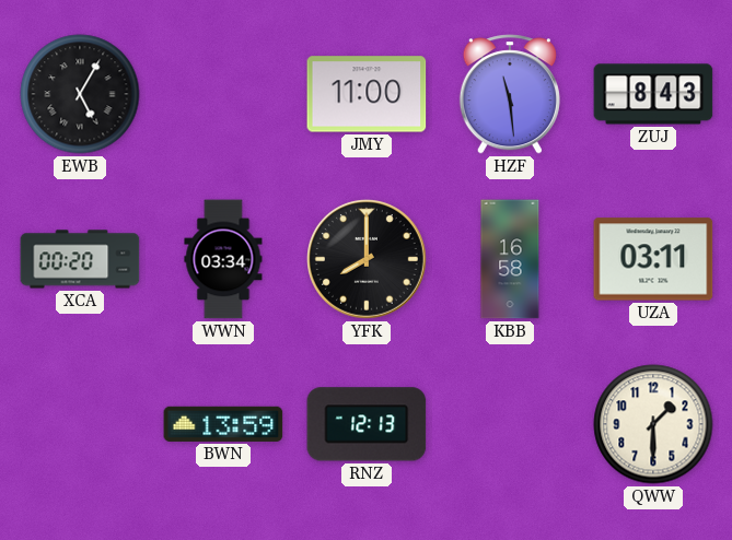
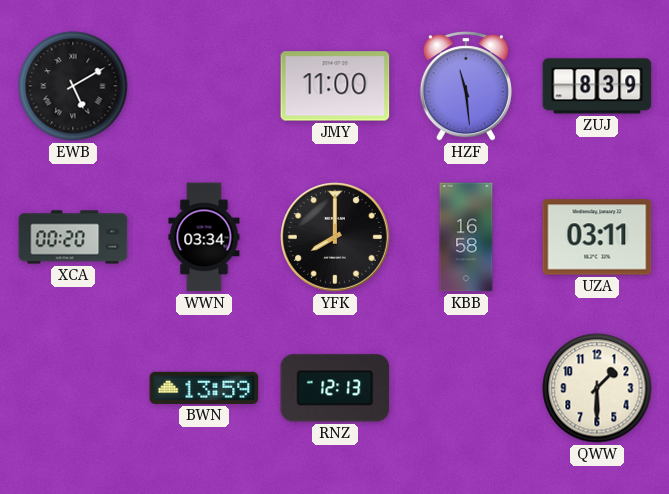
EWB: 5:05 -> 5:10
ZUJ: 8:43 -> 8:39
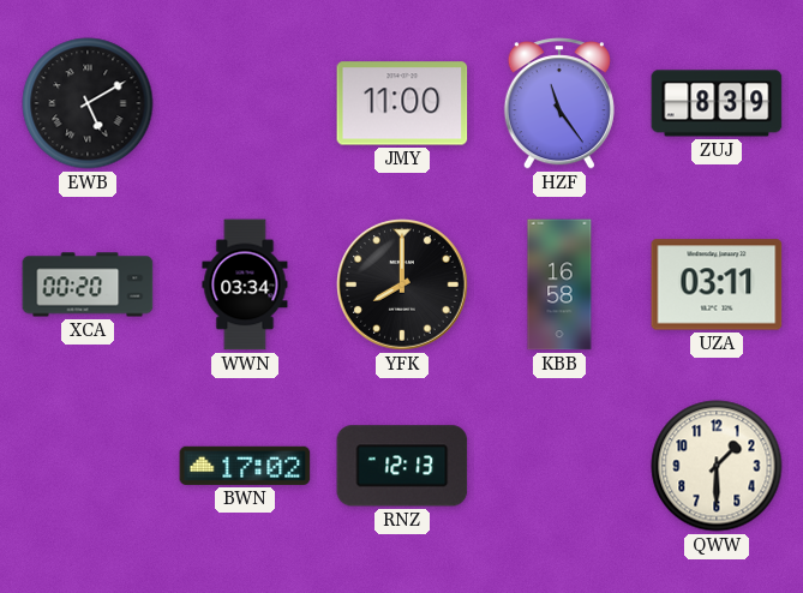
HZF: 11:29 -> 11:24
BWN: 13:59 -> 17:02
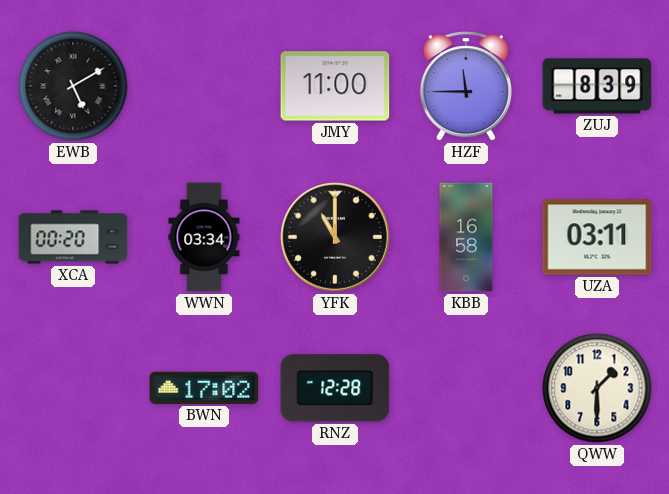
HZF: 11:24 -> 11:45
YFK: 8:00 -> 11:00
RNZ: 12:13 -> 12:28
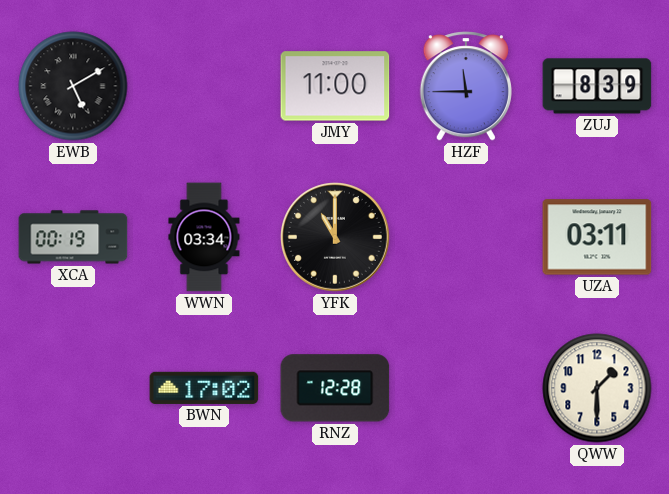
XCA: 00:20 -> 00:19
KBB: 16:58 -> none
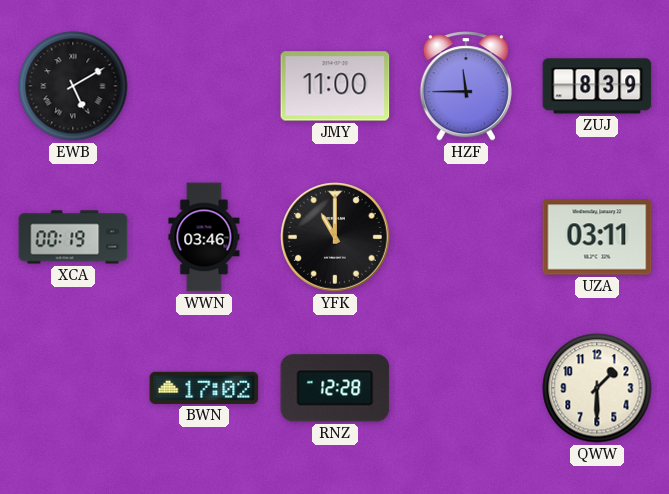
WWN: 03:34 -> 03:46
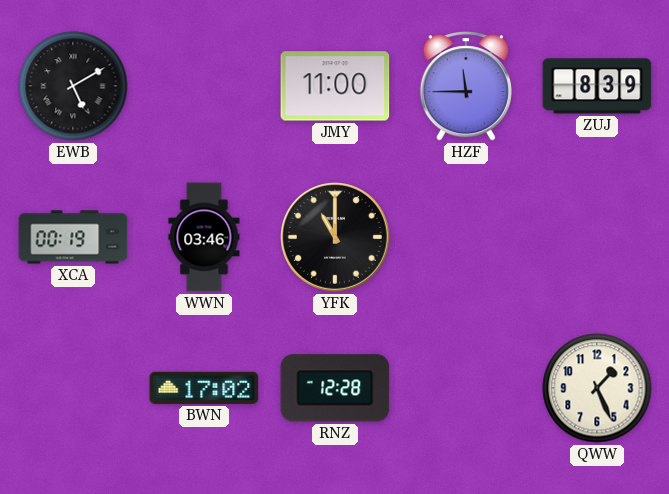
UZA: 03:11 -> none
QWW: 1:30 -> 1:26
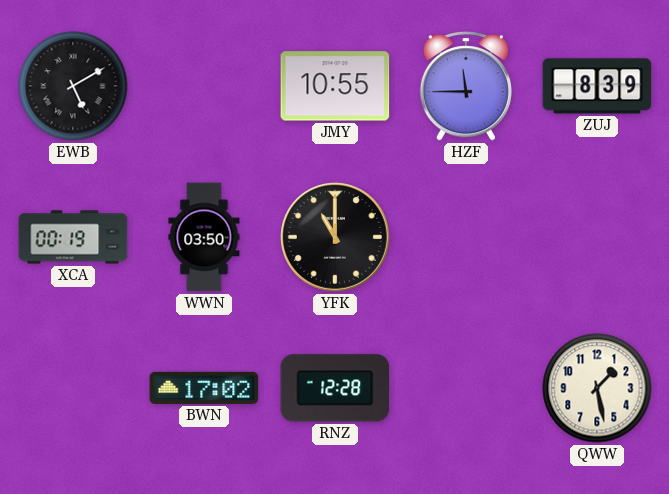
JMY: 11:00 -> 10:55
WWN: 03:46 -> 03:50
QWW: 1:26 -> 1:28
